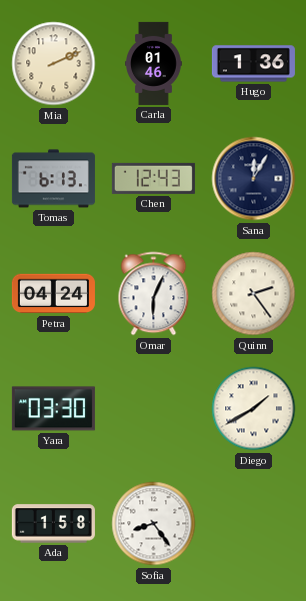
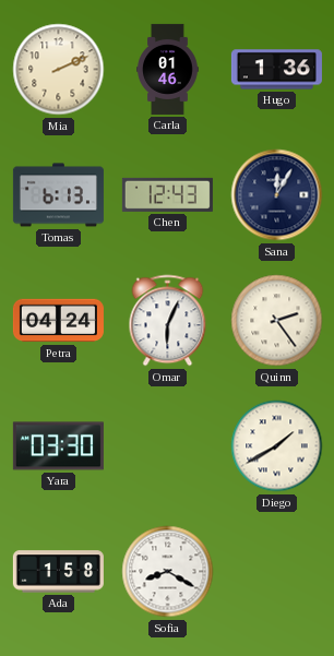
Sofia: 8:24 -> 8:20
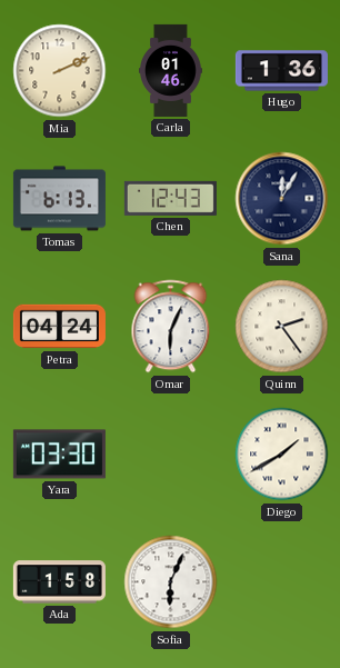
Sofia: 8:20 -> 6:04
